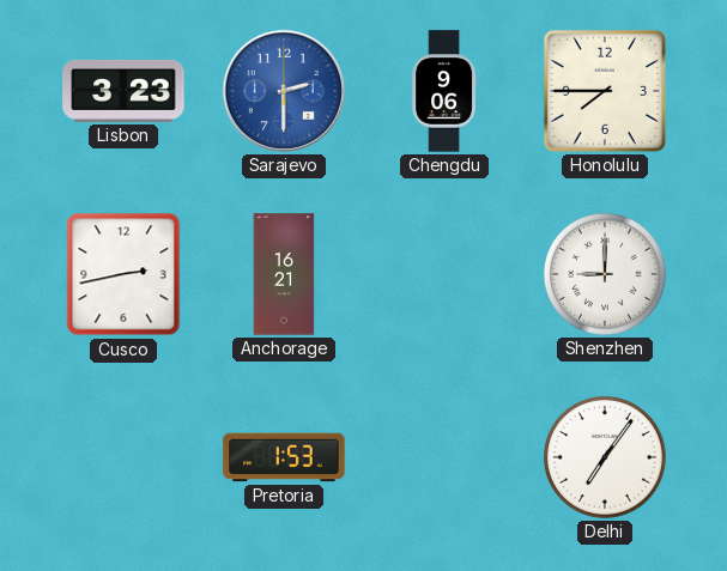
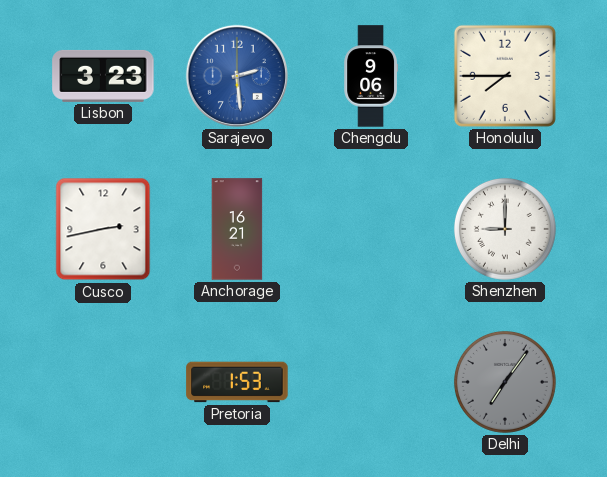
Sarajevo: 2:30 -> 2:29
Delhi dial: white -> grey
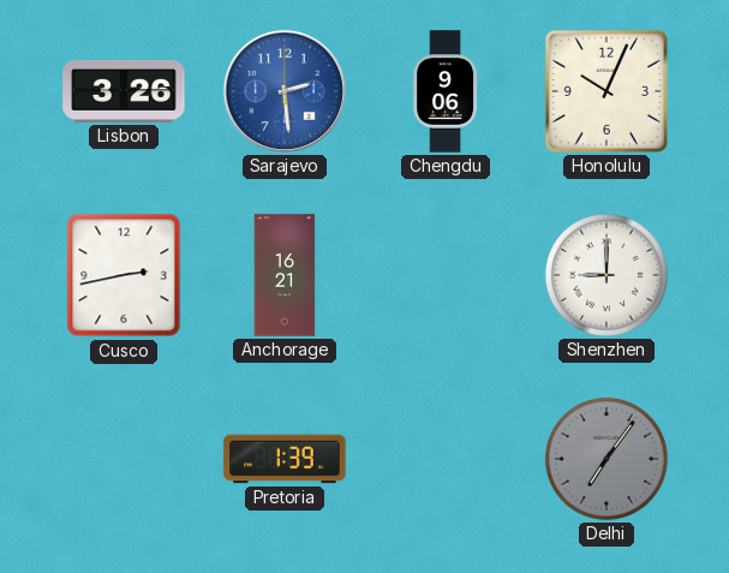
Lisbon: 3:23 -> 3:26
Honolulu: 7:45 -> 10:04
Pretoria: 1:53 -> 1:39
